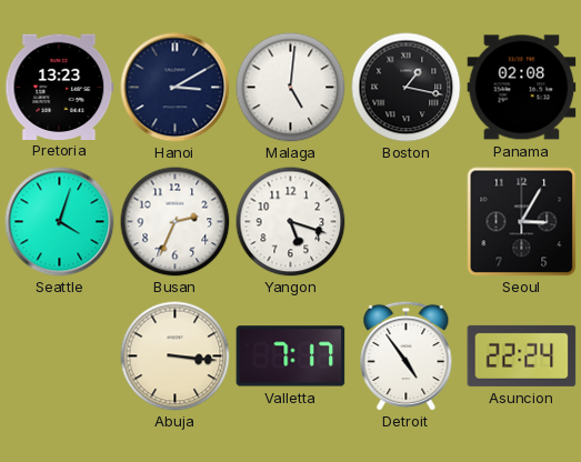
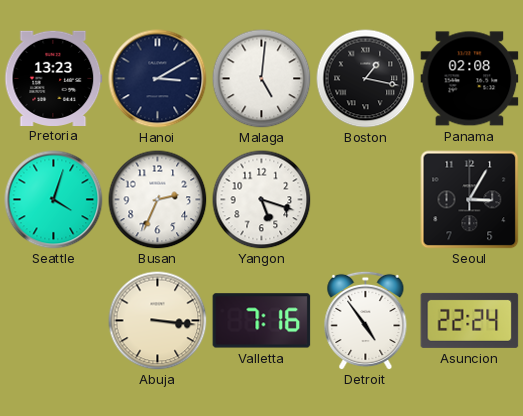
Valletta: 7:17 -> 7:16
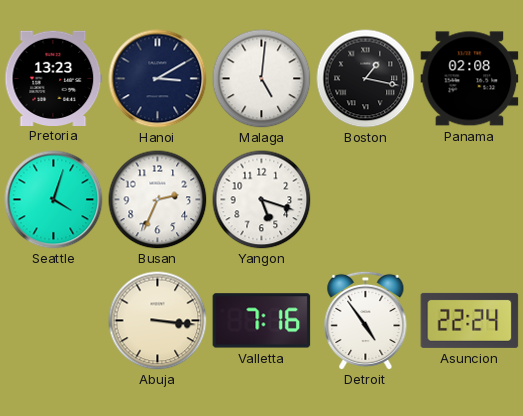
Seoul: 3:05 -> none
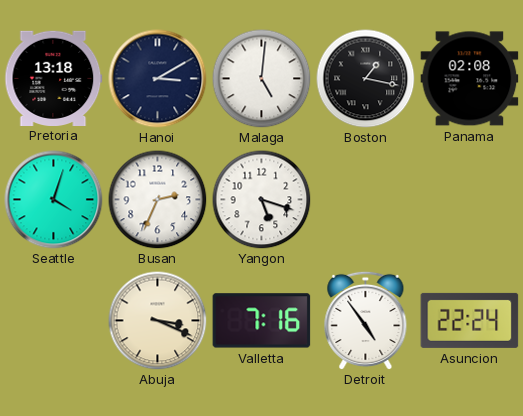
Pretoria: 13:23 -> 13:18
Abuja: 3:16 -> 3:19
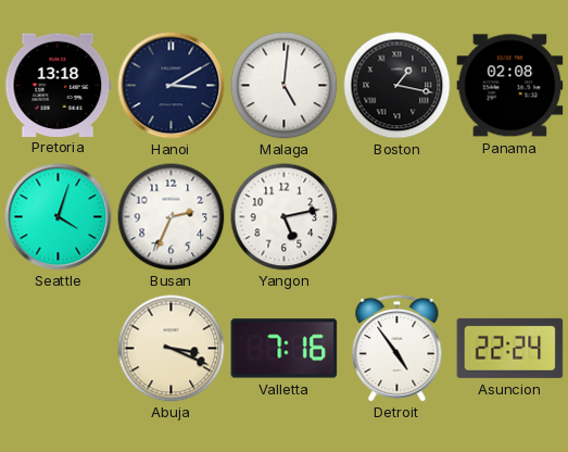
Yangon: 5:18 -> 5:13
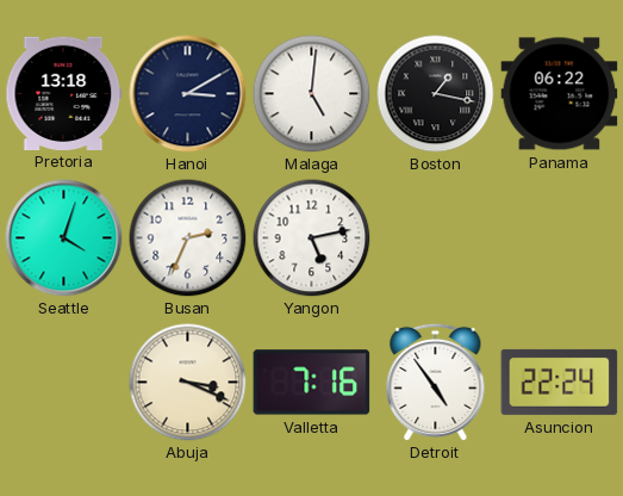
Panama: 02:08 -> 06:22
